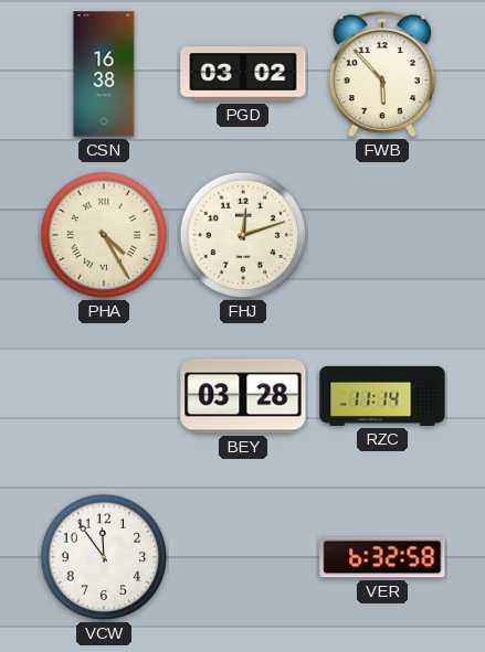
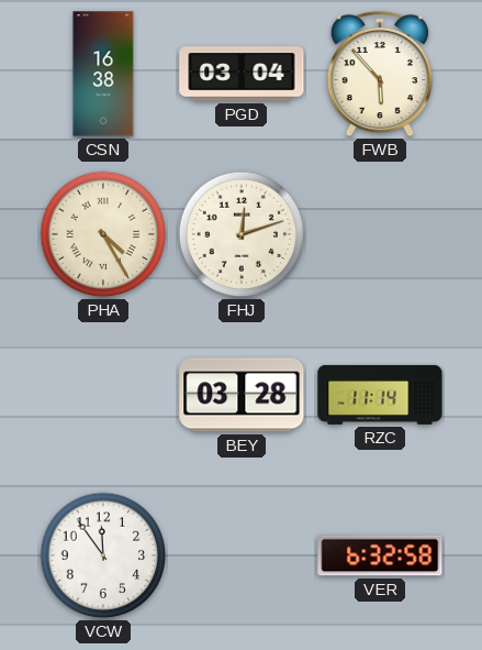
PGD: 03:02 -> 03:04
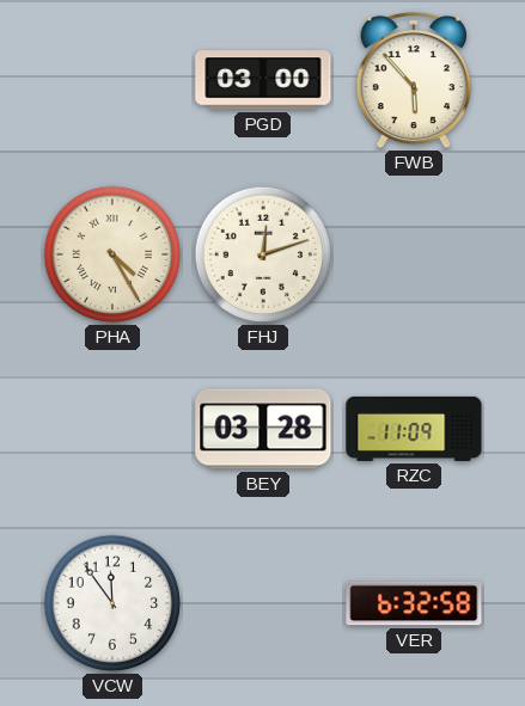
CSN: 16:38 -> none
PGD: 03:04 -> 03:00
RZC: 11:14 -> 11:09
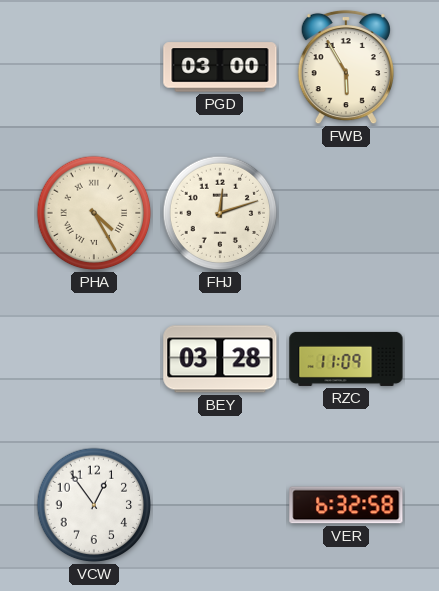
FWB: 5:53 -> 5:55
VCW: 11:54 -> 12:54
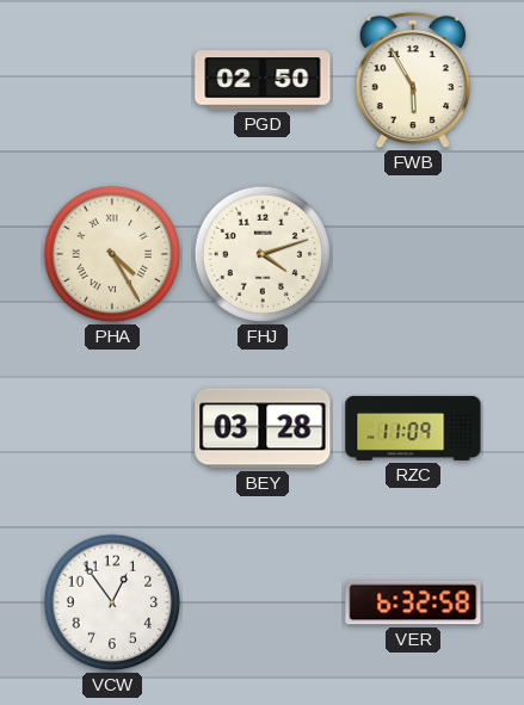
PGD: 03:00 -> 02:50
FHJ: 12:12 -> 4:12
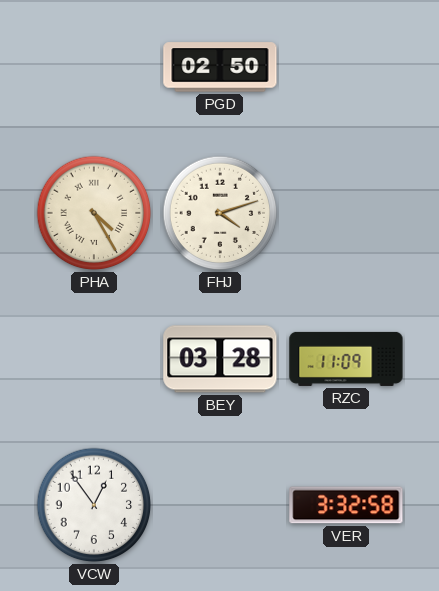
FWB: 5:55 -> none
VER: 6:32 -> 3:32
